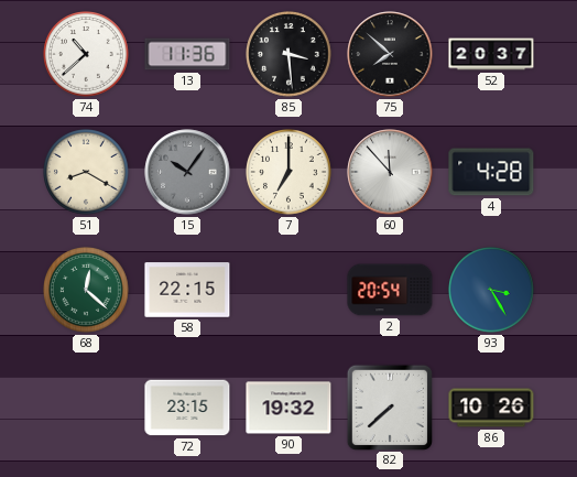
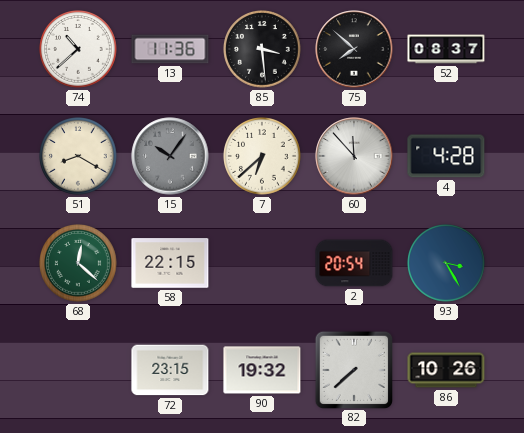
52: 20:37 -> 08:37
7: 7:00 -> 6:38
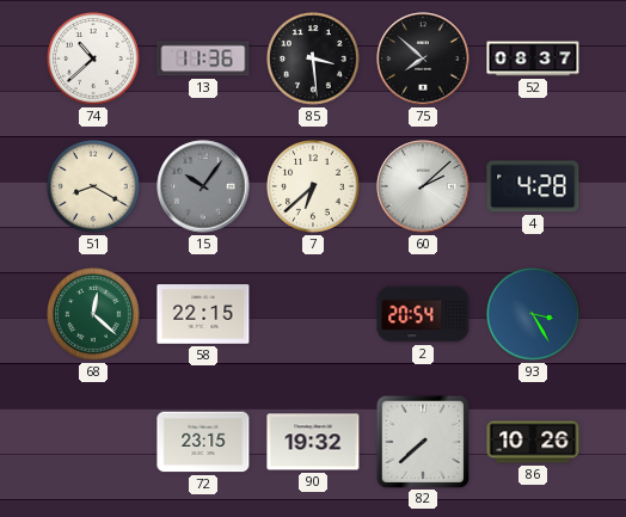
60: 11:53 -> 2:08
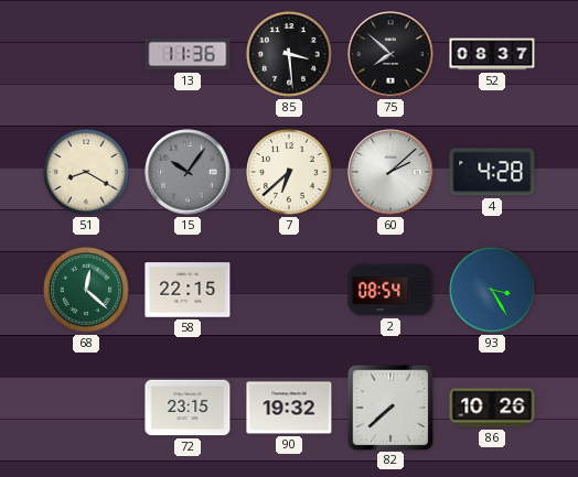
74: 10:38 -> none
2: 20:54 -> 08:54
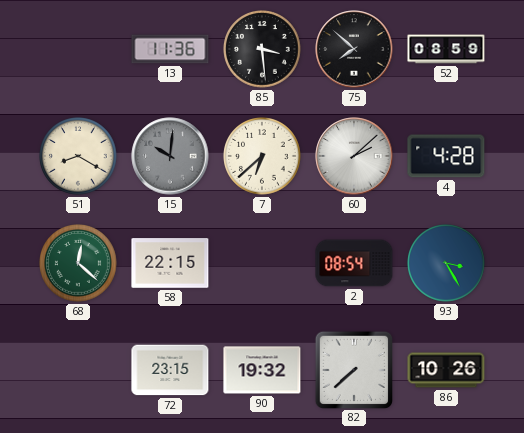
52: 08:37 -> 08:59
15: 10:06 -> 10:01
